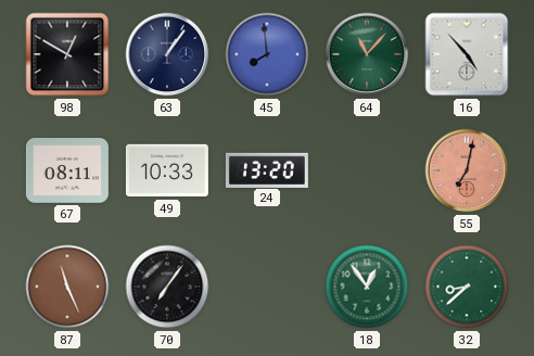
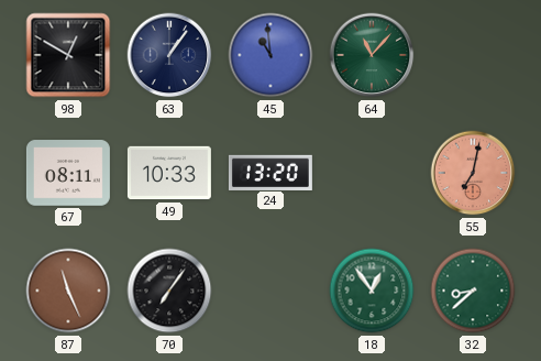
45: 7:59 -> 10:59
16: 4:53 -> none
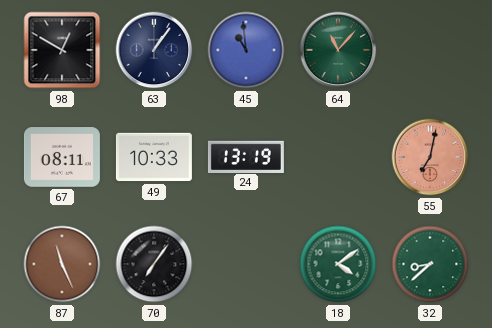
24: 13:20 -> 13:19
18: 12:54 -> 4:09
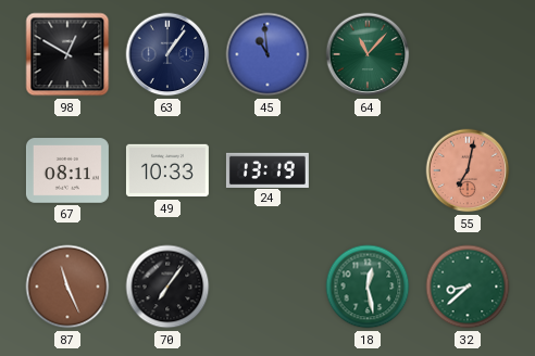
18: 4:09 -> 12:28
